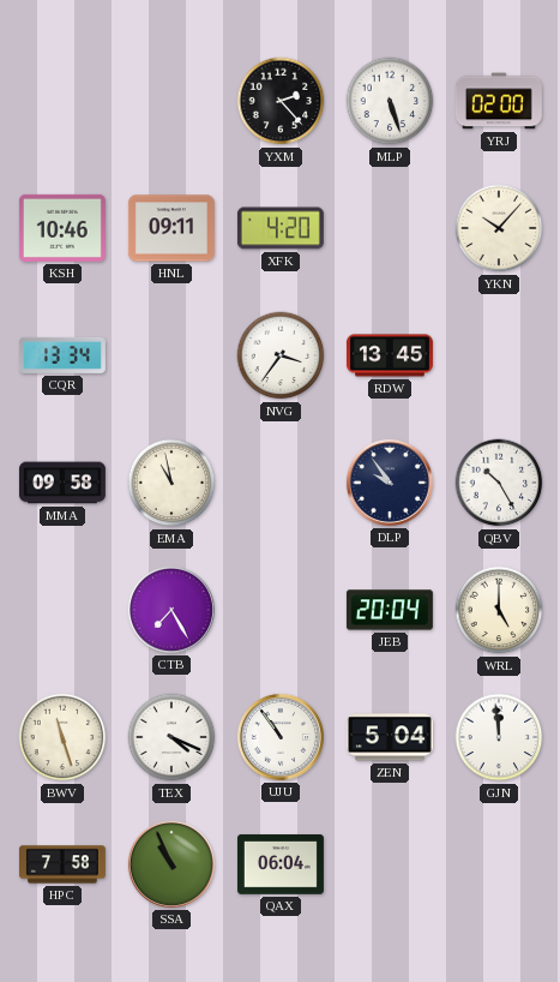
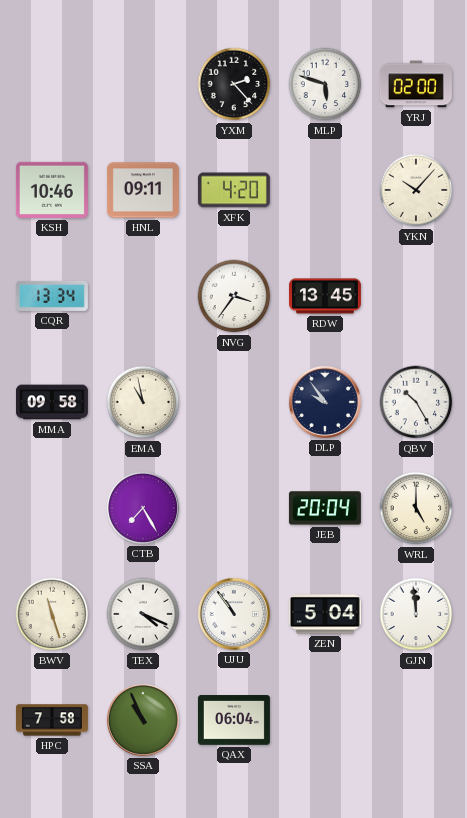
MLP: 5:27 -> 5:48
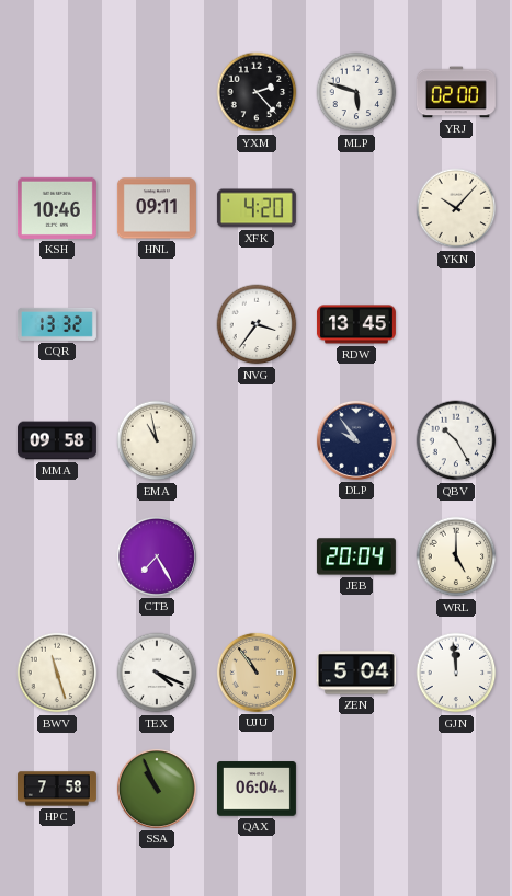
CQR: 13:34 -> 13:32
UJU dial: white -> champagne
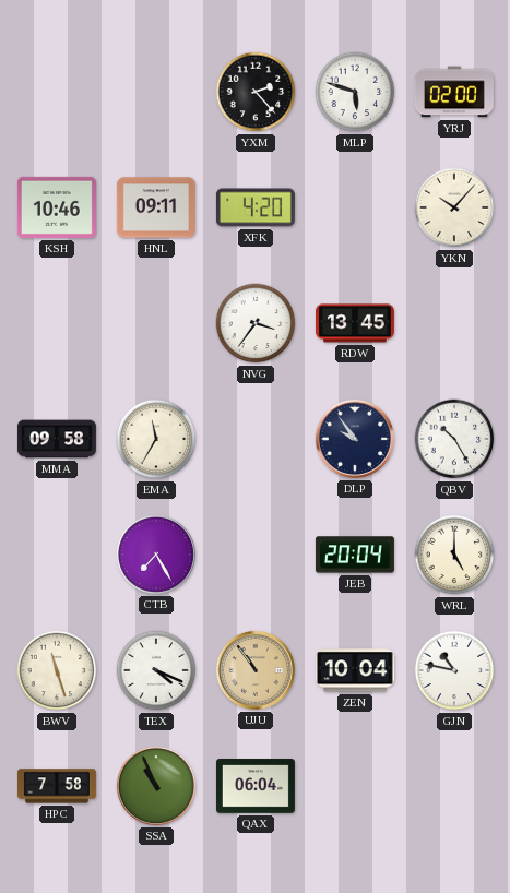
CQR: 13:32 -> none
EMA: 10:58 -> 11:35
ZEN: 5:04 -> 10:04
GJN: 11:59 -> 10:47
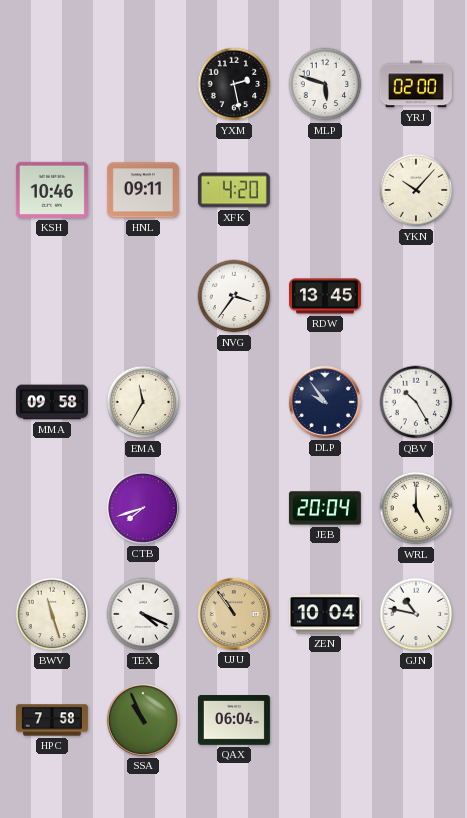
YXM: 2:23 -> 2:28
CTB: 7:25 -> 7:42
